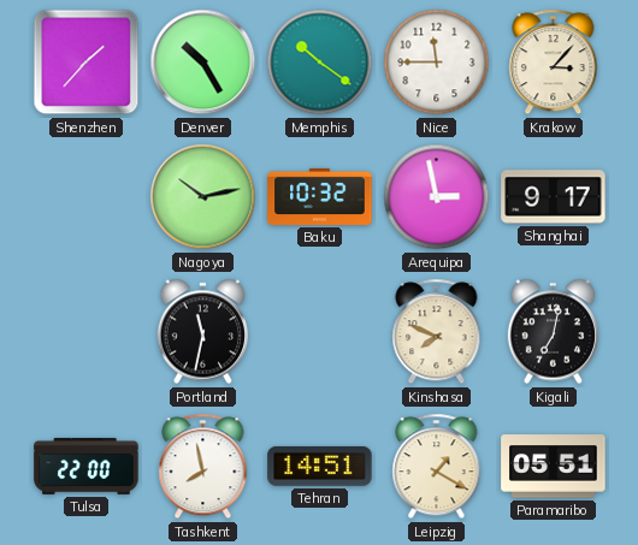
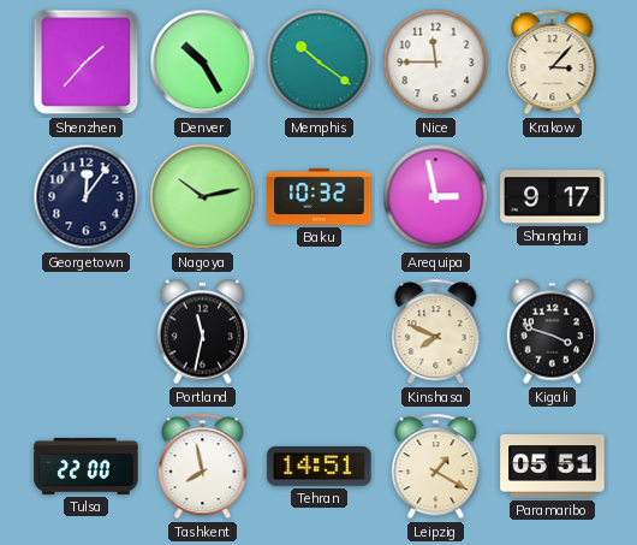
Georgetown: none -> 12:06
Kigali: 7:02 -> 3:48
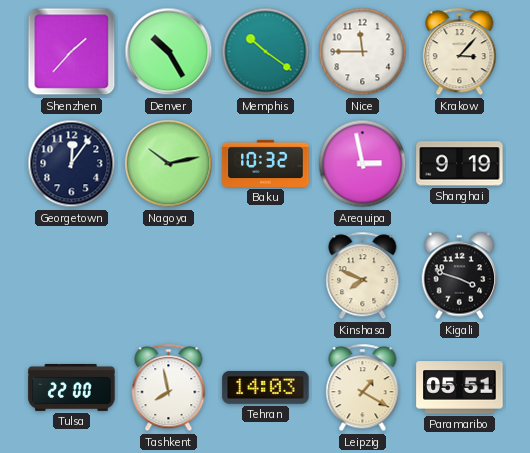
Shanghai: 9:17 -> 9:19
Portland: 11:32 -> none
Tehran: 14:51 -> 14:03
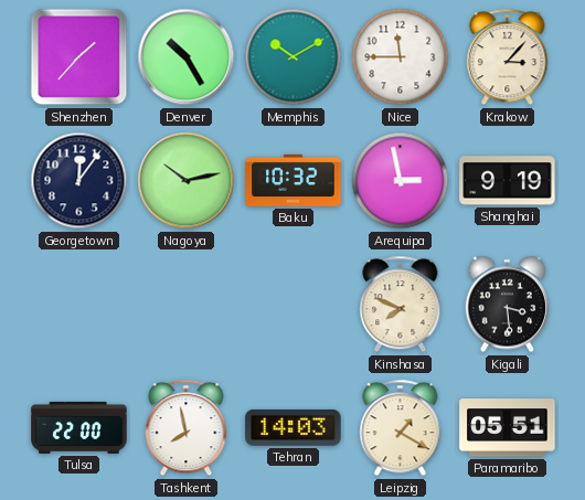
Memphis: 10:21 -> 10:10
Kigali: 3:48 -> 3:29
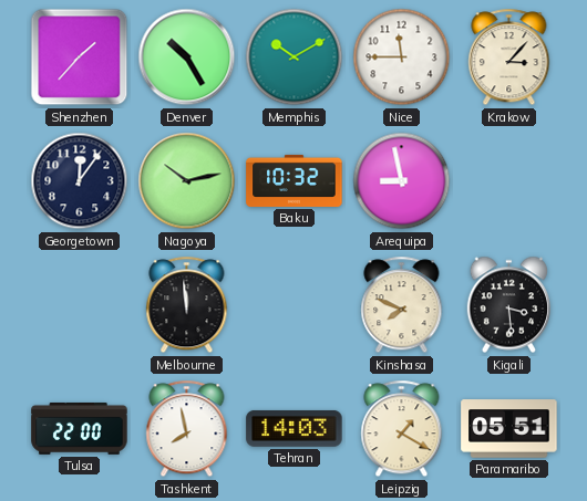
Arequipa: 2:58 -> 8:58
Shanghai: 9:19 -> none
Melbourne: none -> 11:59
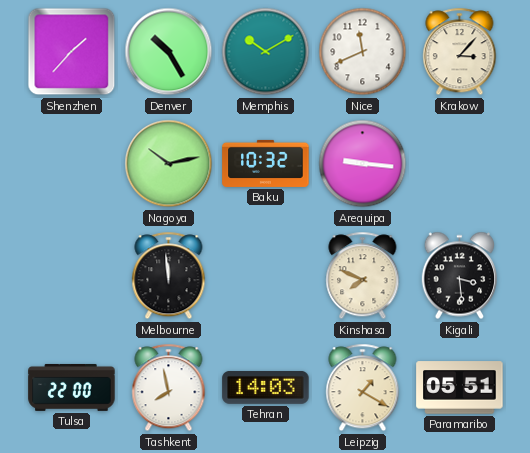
Nice: 11:45 -> 11:41
Georgetown: 12:06 -> none
Arequipa: 8:58 -> 9:16
